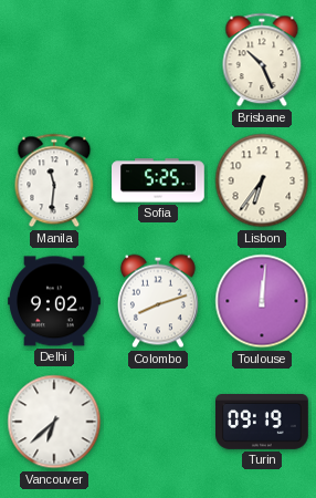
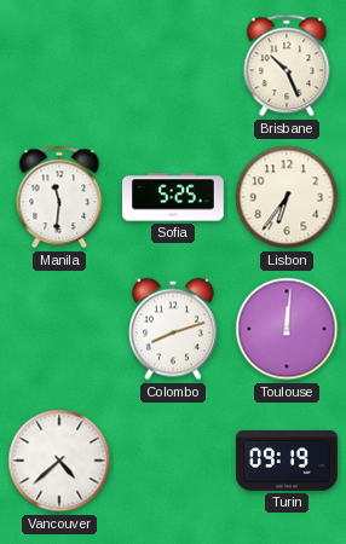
Delhi: 9:02 -> none
Vancouver: 6:38 -> 4:38
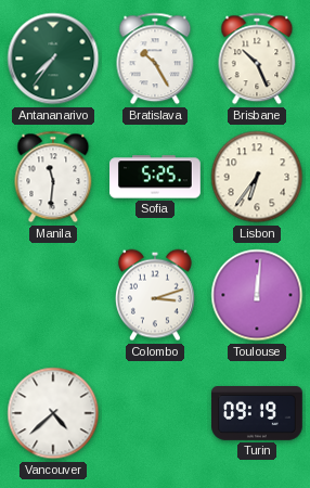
Antananarivo: none -> 7:36
Bratislava: none -> 10:25
Colombo: 8:12 -> 3:12
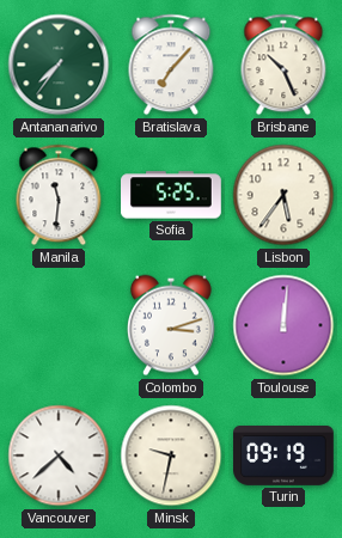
Bratislava: 10:25 -> 7:07
Lisbon: 6:36 -> 5:36
Minsk: none -> 9:32
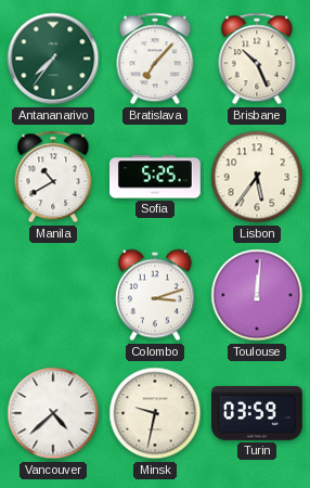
Manila: 11:31 -> 10:40
Turin: 09:19 -> 03:59
